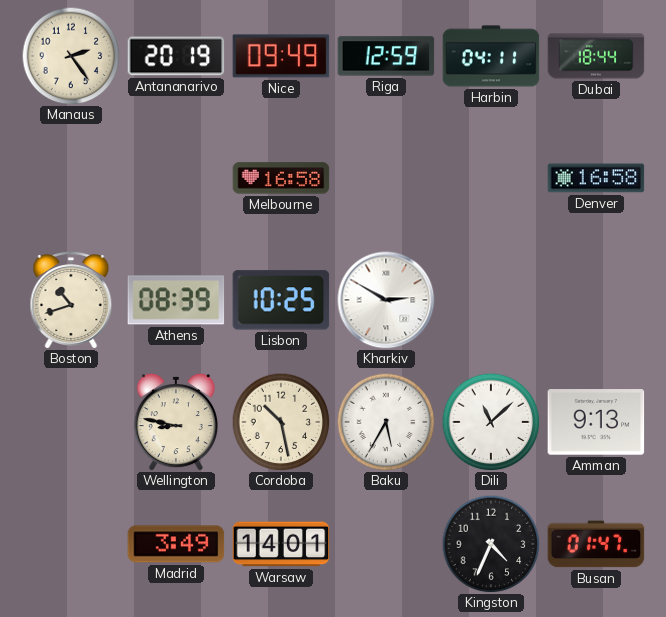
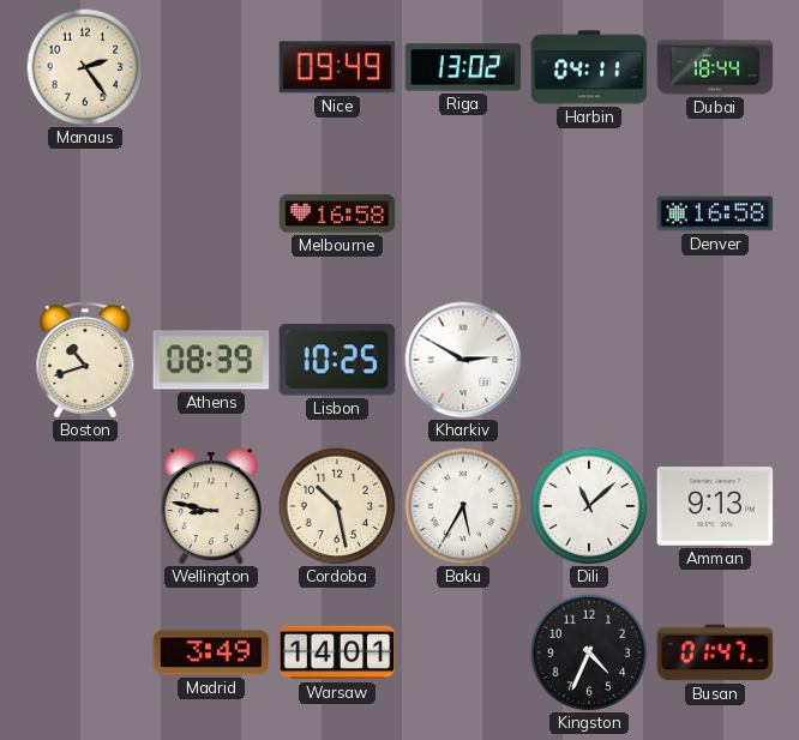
Antananarivo: 20:19 -> none
Riga: 12:59 -> 13:02
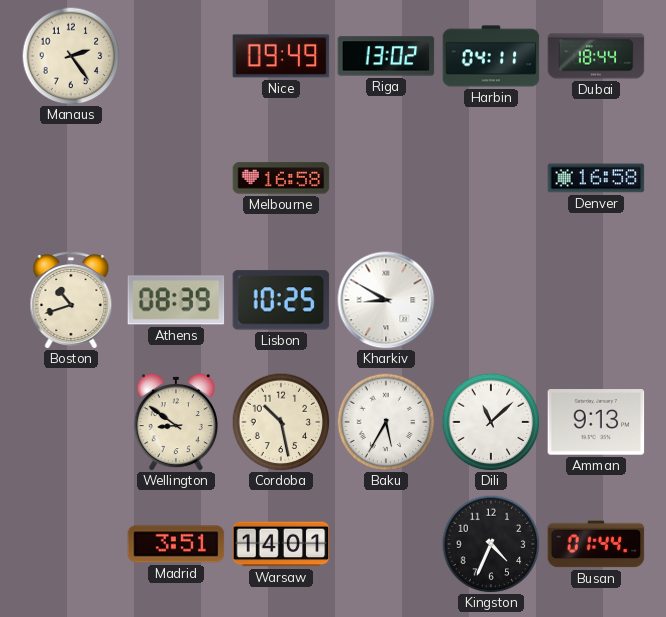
Kharkiv: 2:50 -> 8:50
Wellington: 8:47 -> 8:51
Madrid: 3:49 -> 3:51
Busan: 01:47 -> 01:44
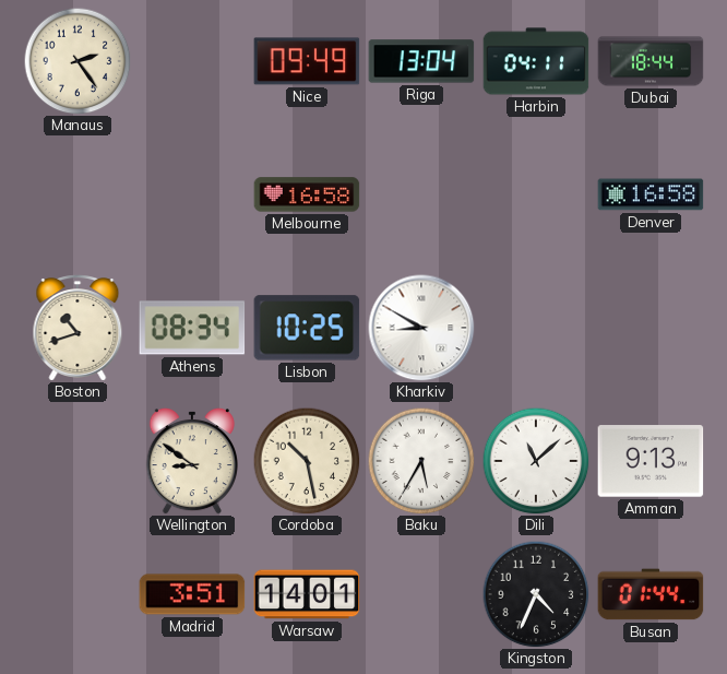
Riga: 13:02 -> 13:04
Athens: 08:39 -> 08:34
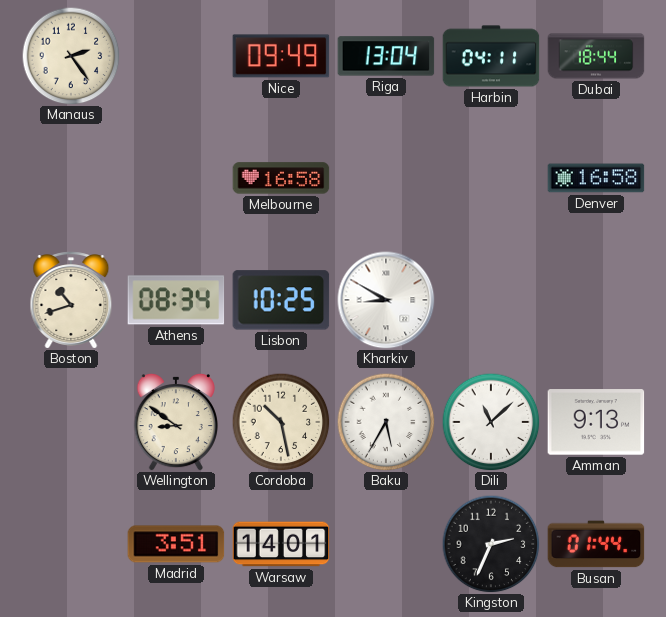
Kingston: 4:34 -> 2:34
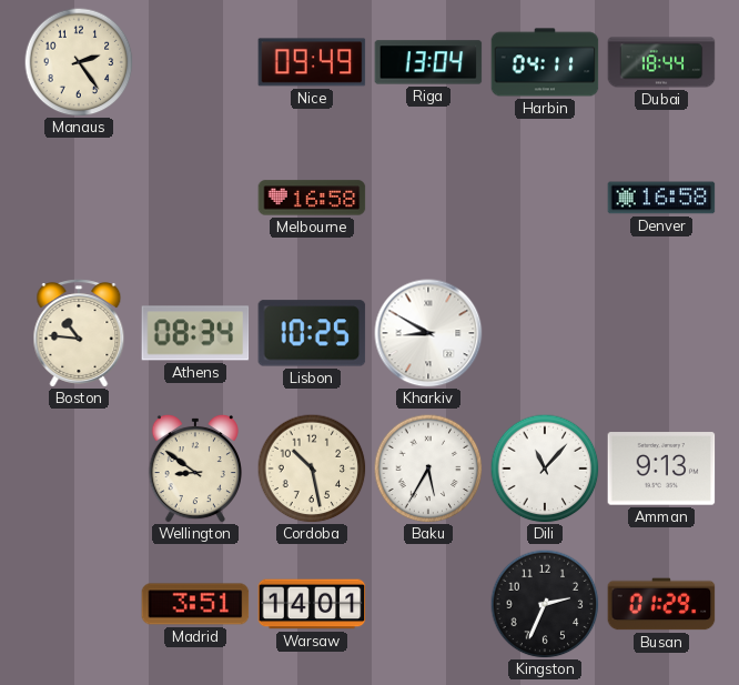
Boston: 10:42 -> 10:46
Dili: 11:08 -> 11:07
Busan: 01:44 -> 01:29
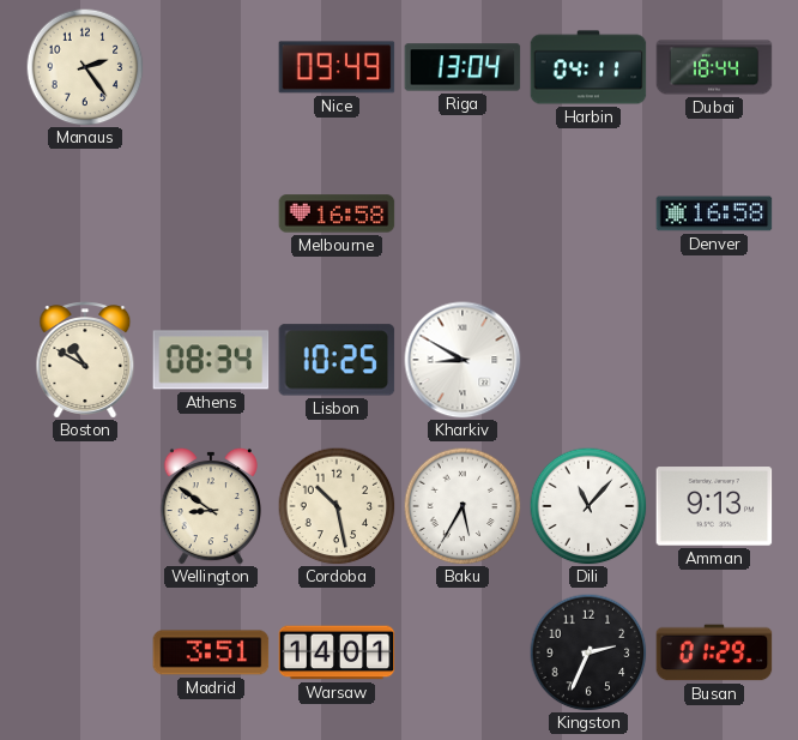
Boston: 10:46 -> 10:50
